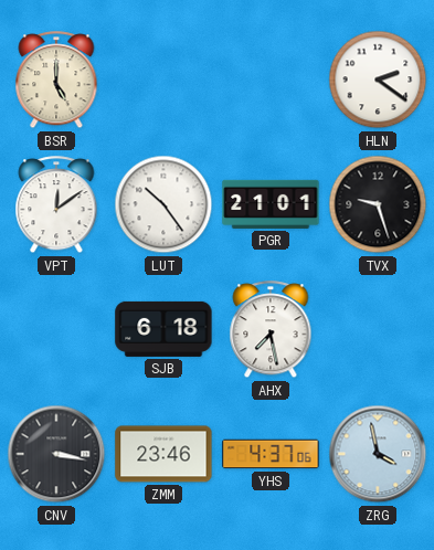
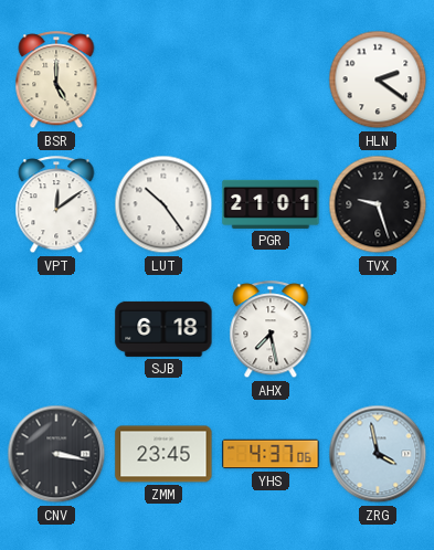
ZMM: 23:46 -> 23:45
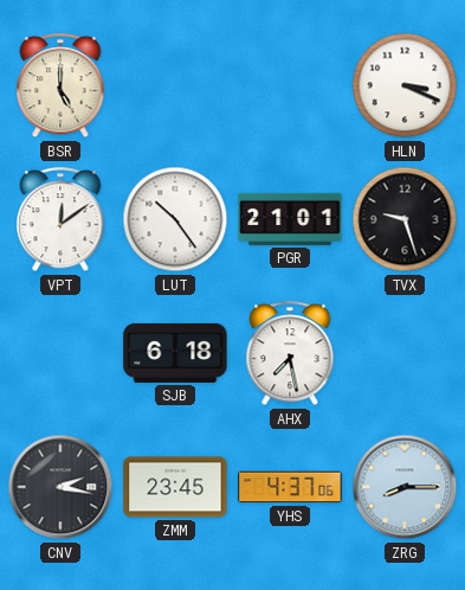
HLN: 2:21 -> 3:19
CNV: 3:17 -> 2:17
ZRG: 3:58 -> 8:15
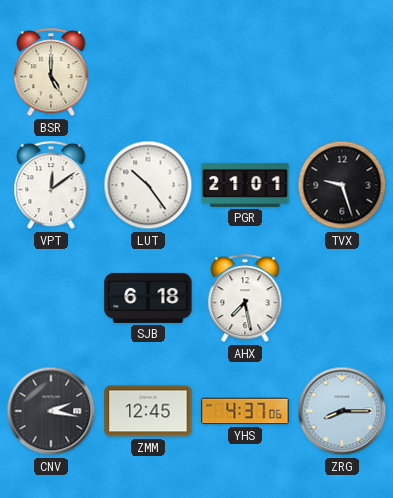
HLN: 3:19 -> none
ZMM: 23:45 -> 12:45
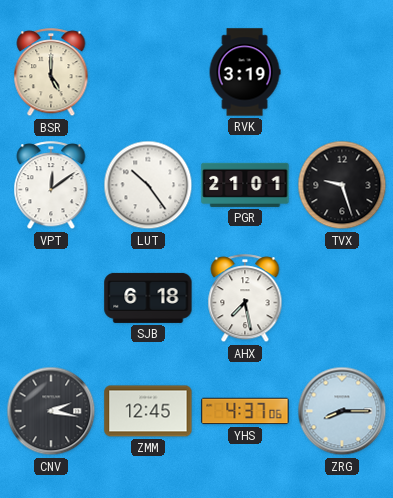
RVK: none -> 3:19
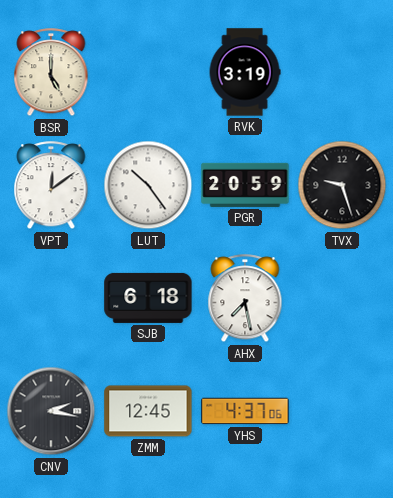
PGR: 21:01 -> 20:59
ZRG: 8:15 -> none
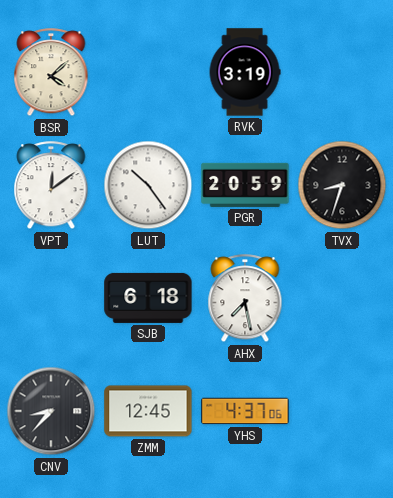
BSR: 5:00 -> 4:08
TVX: 9:27 -> 8:33
CNV: 2:17 -> 8:37
